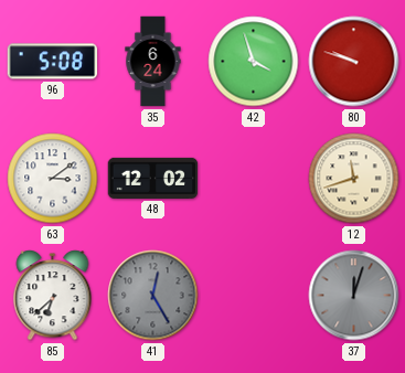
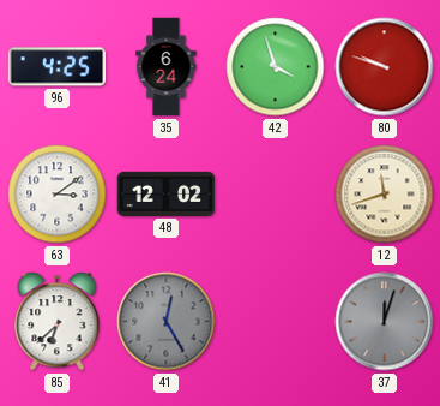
96: 5:08 -> 4:25
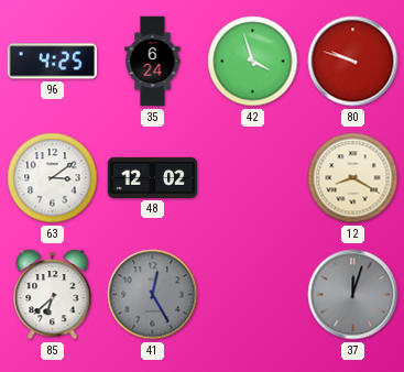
12: 11:42 -> 8:20
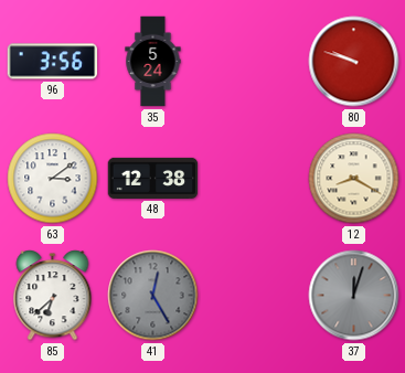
96: 4:25 -> 3:56
35: 6:24 -> 5:24
42: 3:57 -> none
48: 12:02 -> 12:38
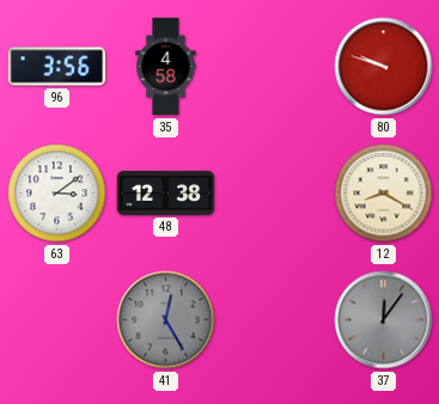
35: 5:24 -> 4:58
85: 6:38 -> none
37: 12:03 -> 12:06
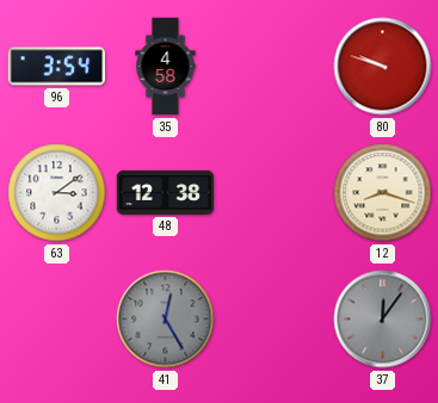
96: 3:56 -> 3:54
12: 8:20 -> 8:18
